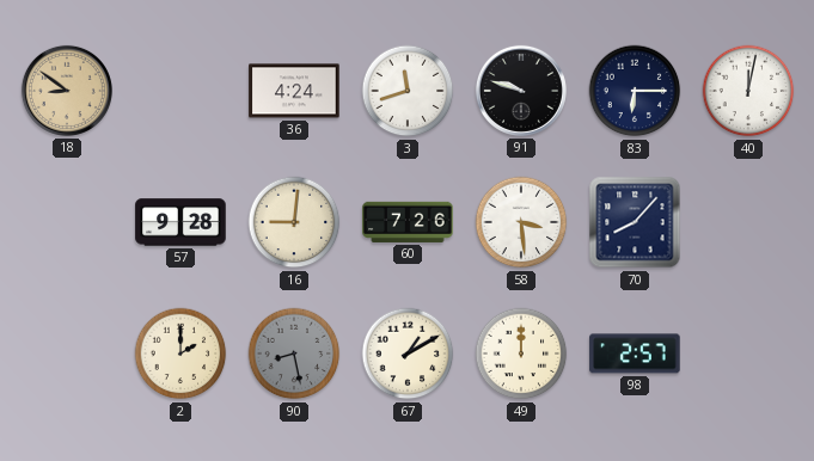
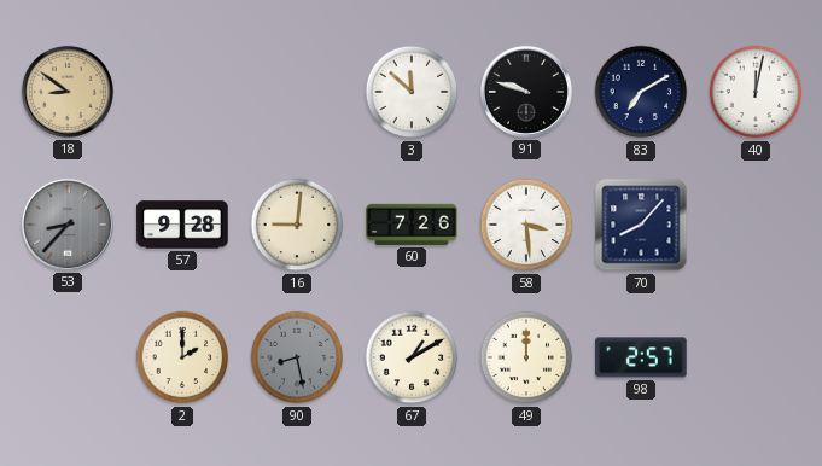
36: 4:24 -> none
3: 11:42 -> 11:52
83: 6:15 -> 7:10
53: none -> 8:37
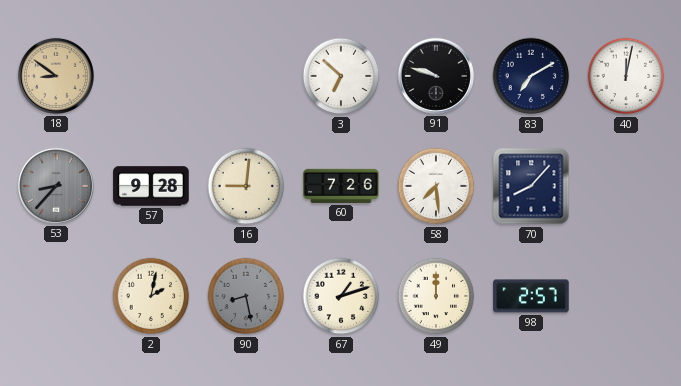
3: 11:52 -> 6:52
58: 3:29 -> 7:29
2: 2:00 -> 2:02
67: 1:10 -> 1:12
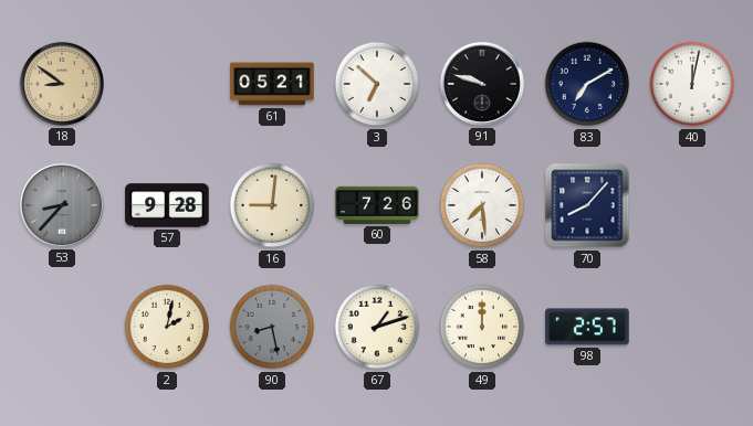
61: none -> 05:21
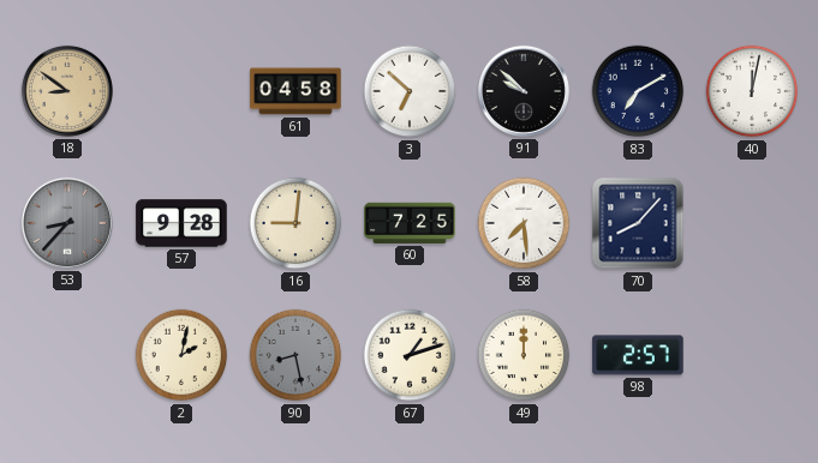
61: 05:21 -> 04:58
91: 9:48 -> 9:52
60: 7:26 -> 7:25
